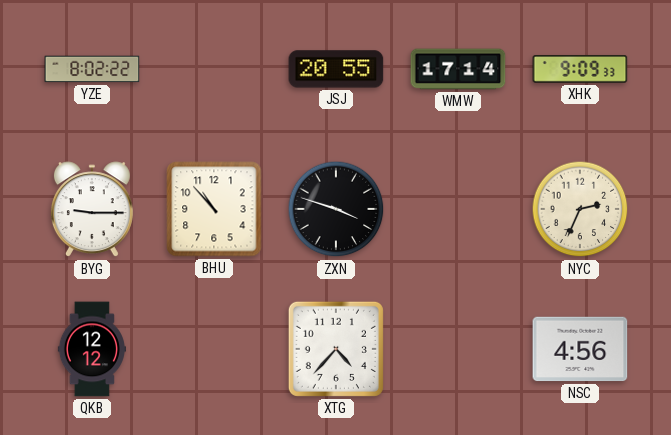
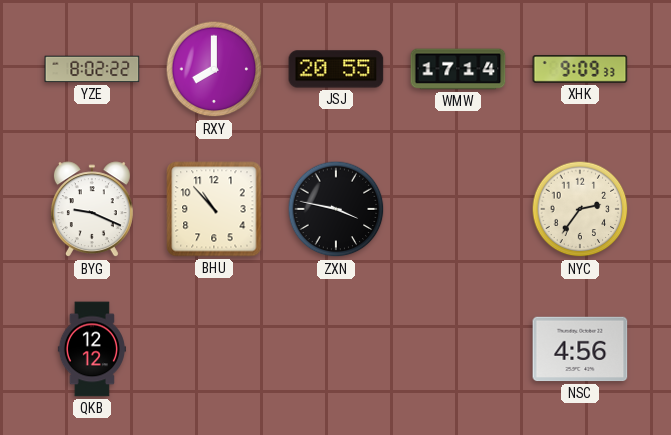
RXY: none -> 8:00
BYG: 9:15 -> 9:19
ZXN: 3:48 -> 3:47
NYC: 2:34 -> 2:36
XTG: 4:37 -> none
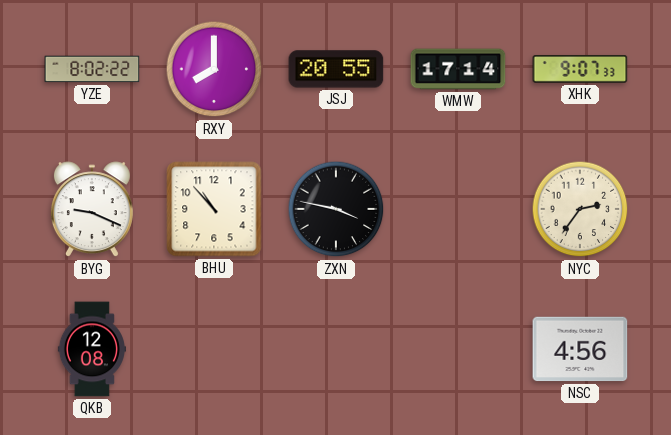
XHK: 9:09 -> 9:07
QKB: 12:12 -> 12:08
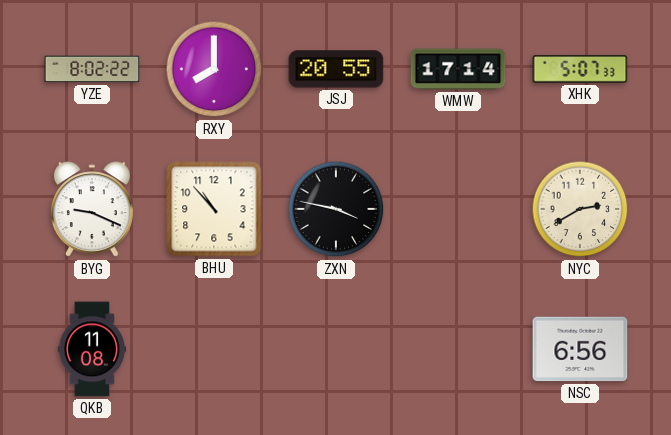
XHK: 9:07 -> 5:07
NYC: 2:36 -> 2:40
QKB: 12:08 -> 11:08
NSC: 4:56 -> 6:56
